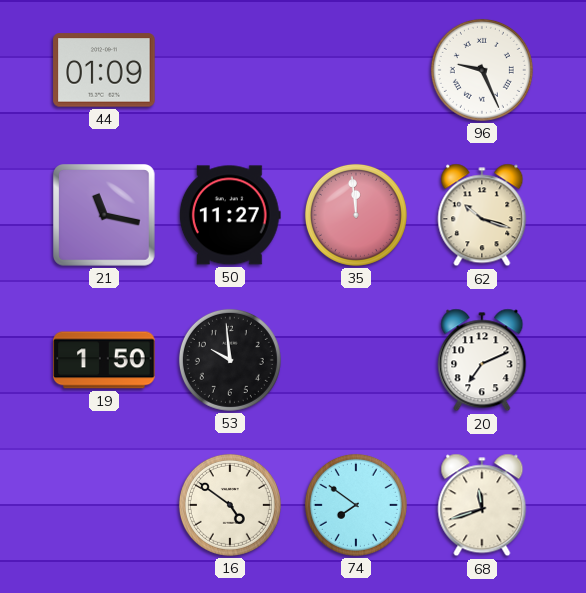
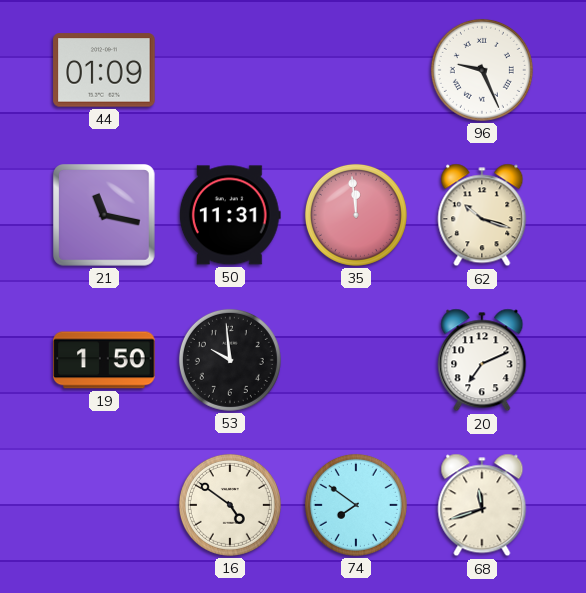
50: 11:27 -> 11:31
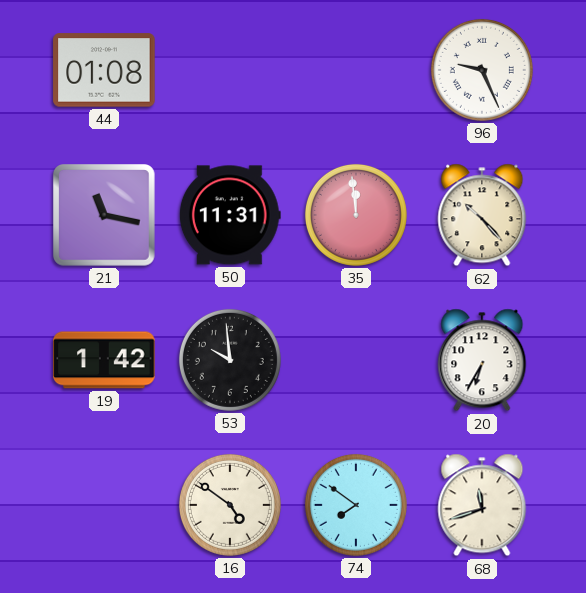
44: 01:09 -> 01:08
62: 10:18 -> 10:23
19: 1:50 -> 1:42
20: 7:11 -> 6:35
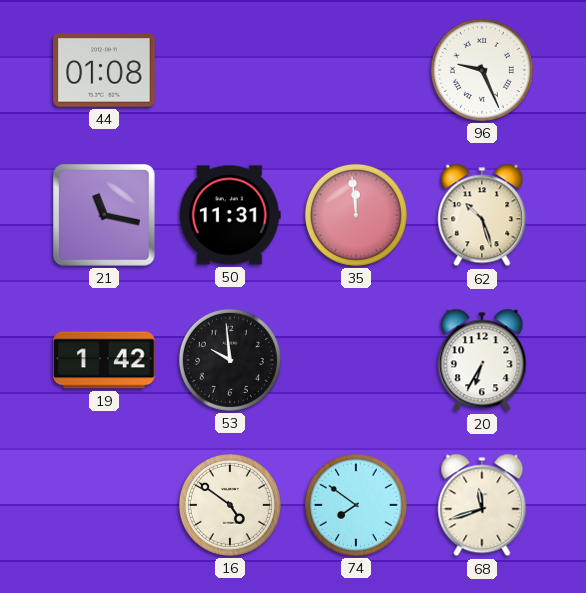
62: 10:23 -> 10:27
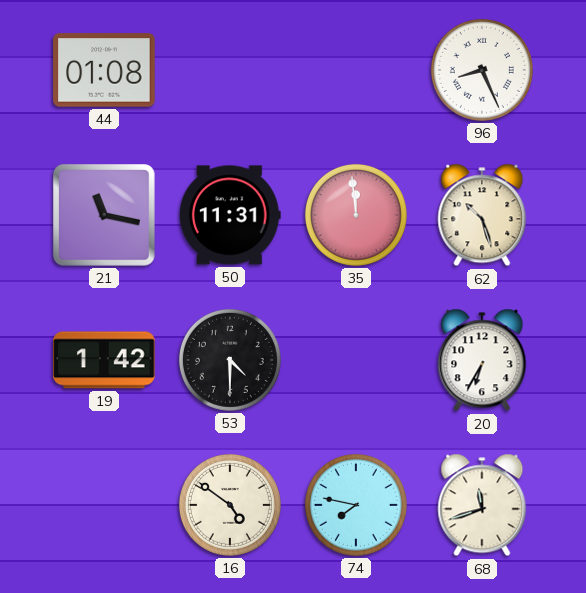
96: 9:26 -> 8:26
53: 9:59 -> 4:30
74: 7:51 -> 7:47
